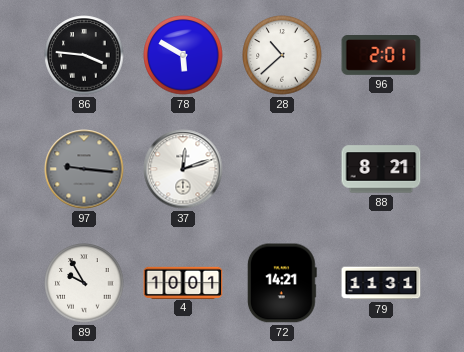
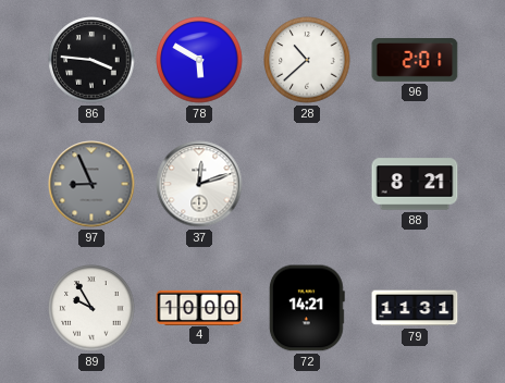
97: 9:16 -> 8:56
4: 10:01 -> 10:00
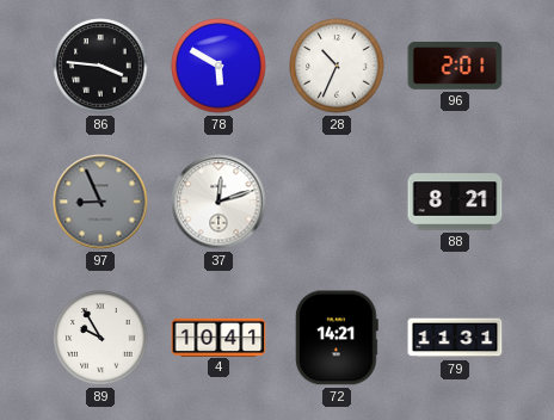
28: 10:38 -> 10:34
4: 10:00 -> 10:41
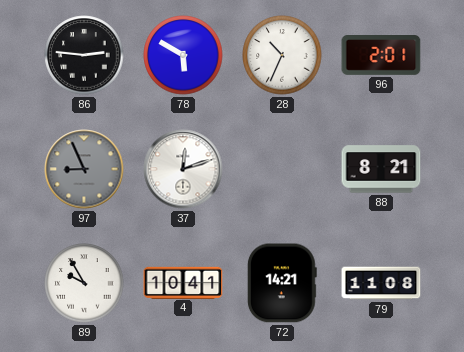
86: 3:46 -> 2:46
79: 11:31 -> 11:08
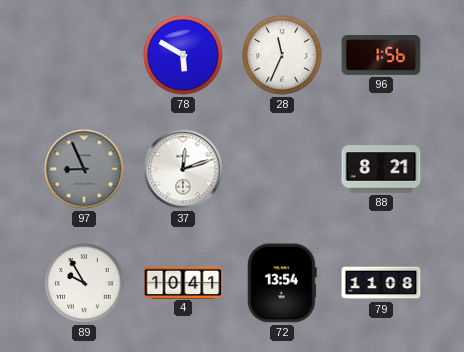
86: 2:46 -> none
28: 10:34 -> 11:34
96: 2:01 -> 1:56
72: 14:21 -> 13:54
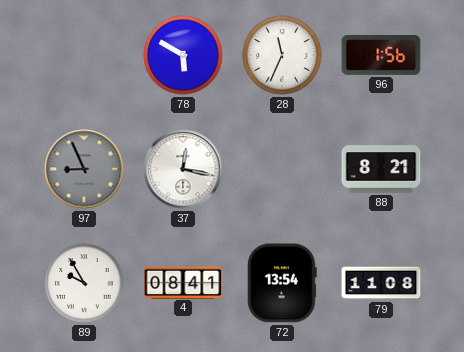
37: 12:12 -> 12:17
4: 10:41 -> 08:41
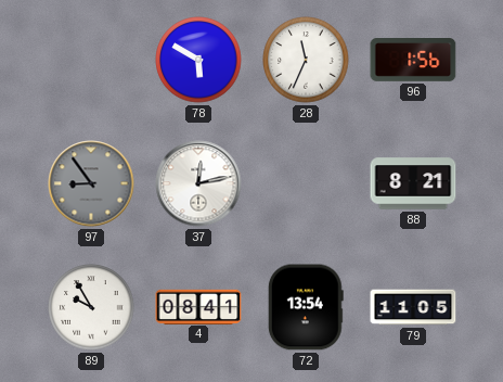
97: 8:56 -> 8:54
37: 12:17 -> 12:13
79: 11:08 -> 11:05
